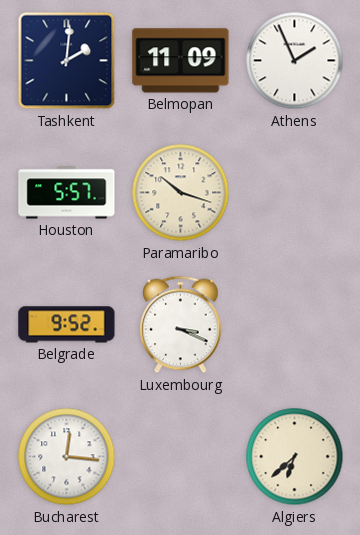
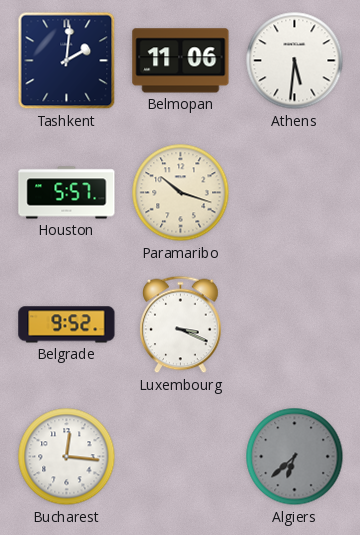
Belmopan: 11:09 -> 11:06
Athens: 1:56 -> 5:31
Algiers dial: cream -> grey
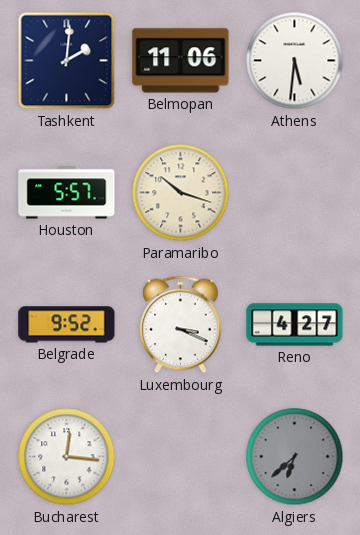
Reno: none -> 4:27
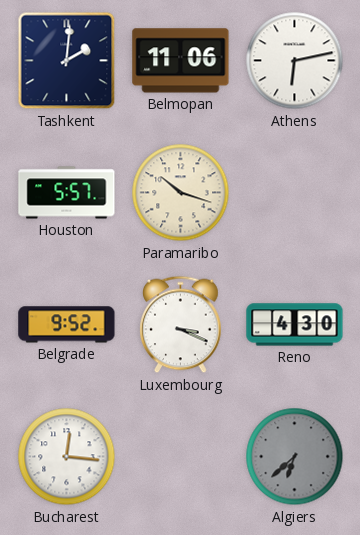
Athens: 5:31 -> 6:13
Reno: 4:27 -> 4:30
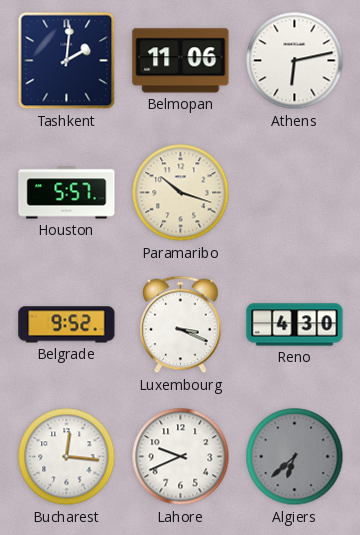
Lahore: none -> 9:41
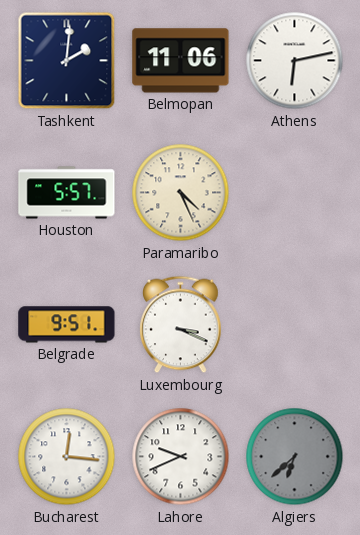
Paramaribo: 10:18 -> 4:26
Belgrade: 9:52 -> 9:51
Reno: 4:30 -> none
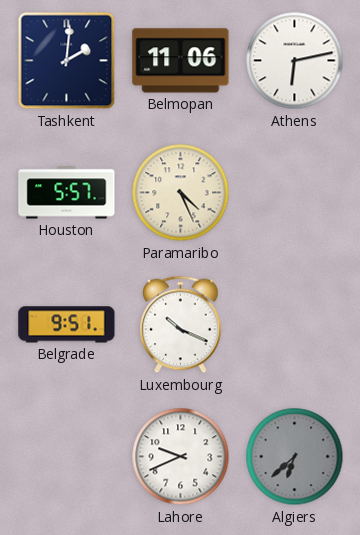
Luxembourg: 3:19 -> 10:19
Bucharest: 12:16 -> none
